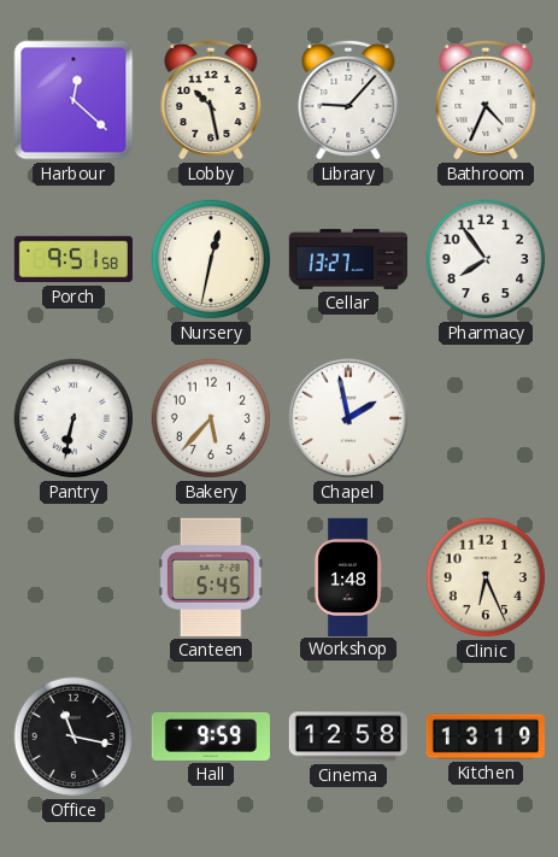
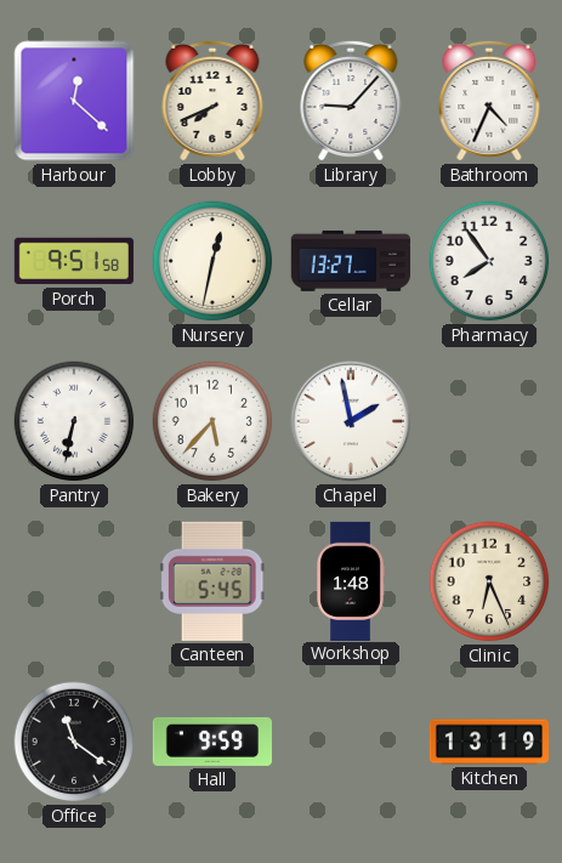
Lobby: 10:28 -> 7:41
Office: 11:17 -> 11:21
Cinema: 12:58 -> none
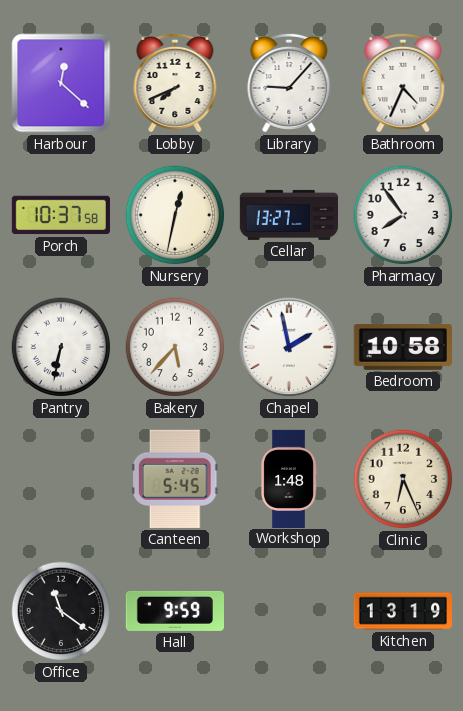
Porch: 9:51 -> 10:37
Bedroom: none -> 10:58
